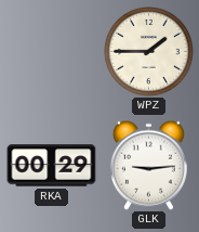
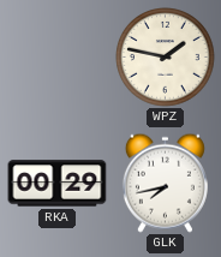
WPZ: 1:45 -> 1:47
GLK: 9:14 -> 7:43
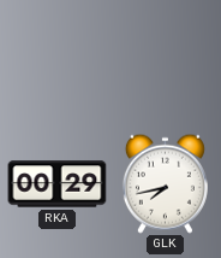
WPZ: 1:47 -> none
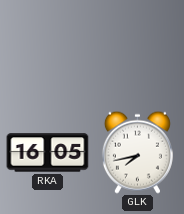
RKA: 00:29 -> 16:05
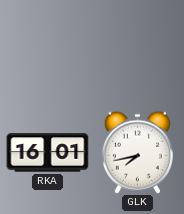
RKA: 16:05 -> 16:01
